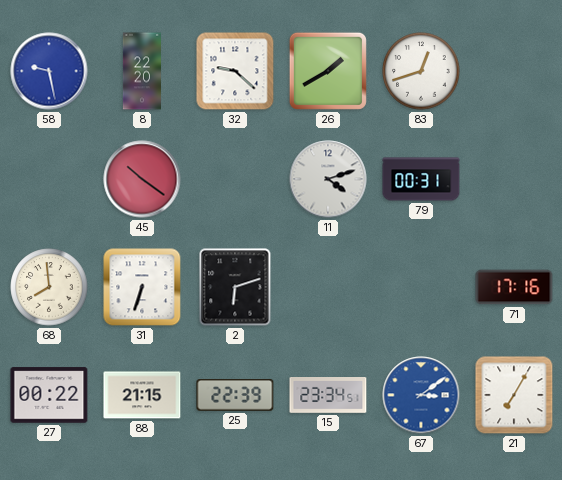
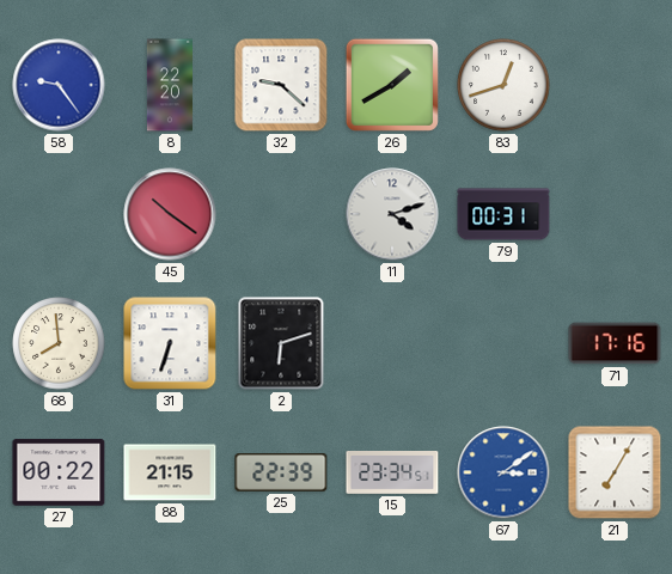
58: 9:28 -> 9:24
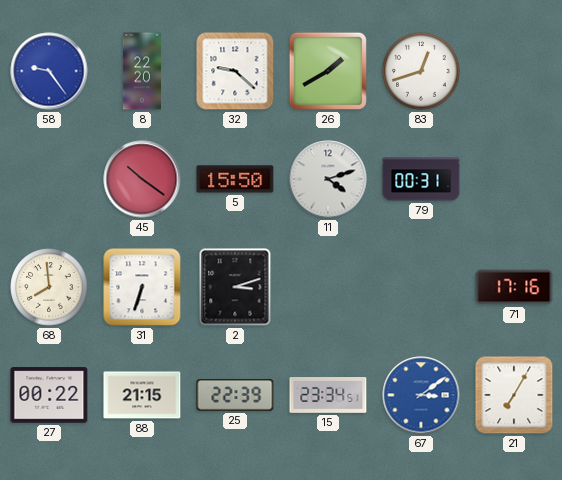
5: none -> 15:50
2: 6:12 -> 3:12
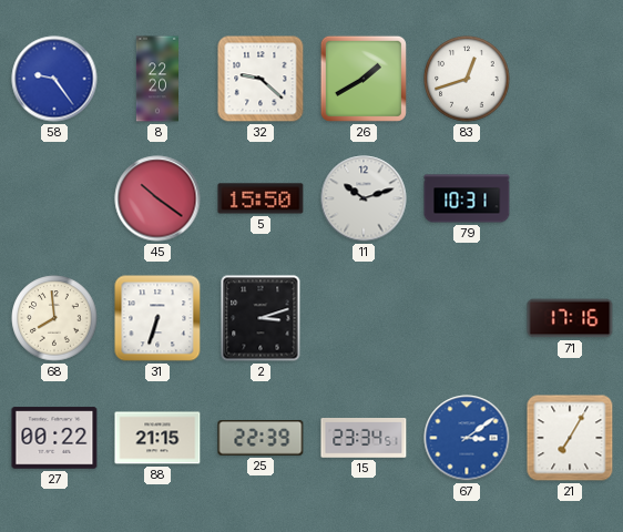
11: 4:12 -> 10:12
79: 00:31 -> 10:31
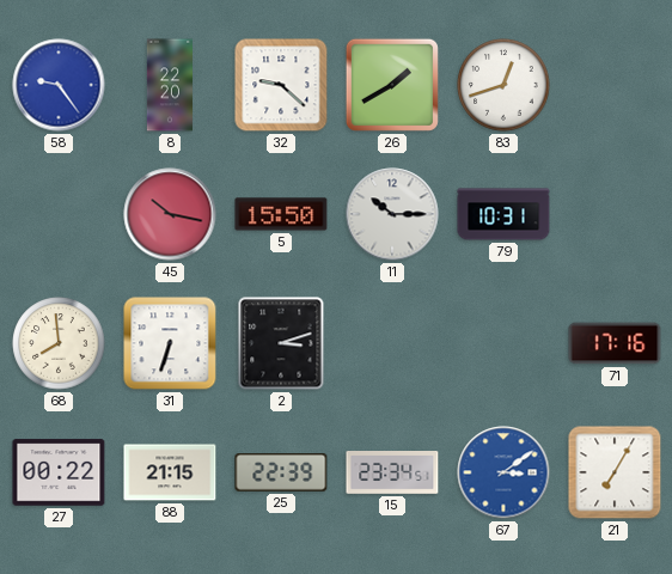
45: 10:21 -> 10:17
11: 10:12 -> 10:15
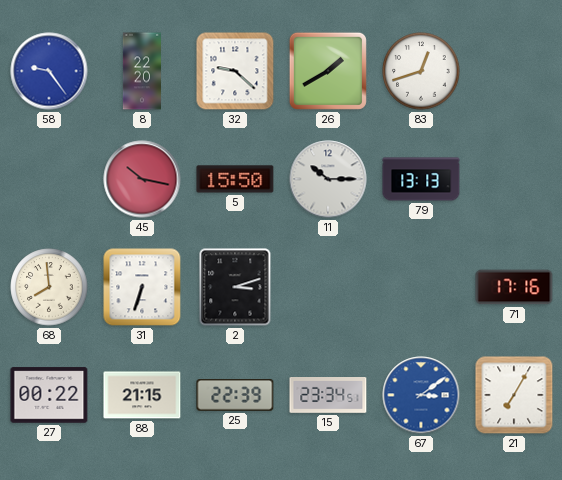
79: 10:31 -> 13:13
